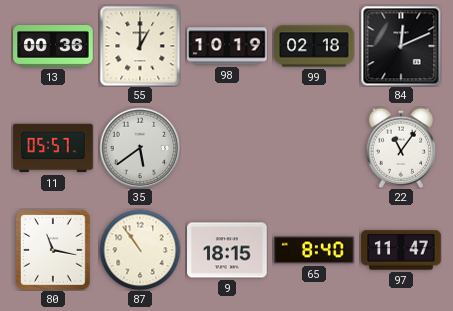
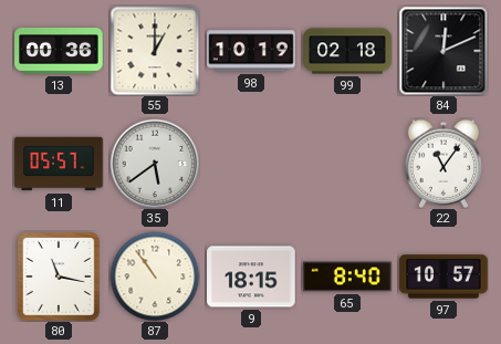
97: 11:47 -> 10:57
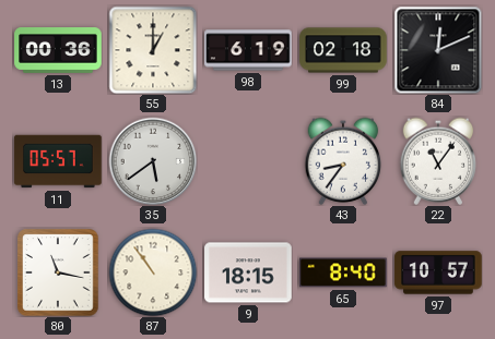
98: 10:19 -> 6:19
43: none -> 8:36
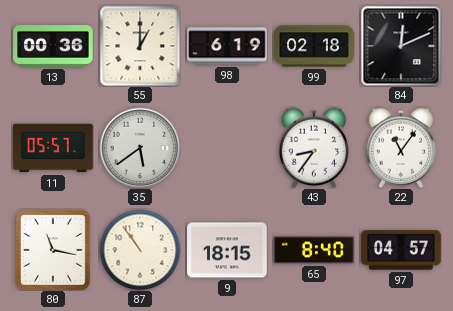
97: 10:57 -> 04:57
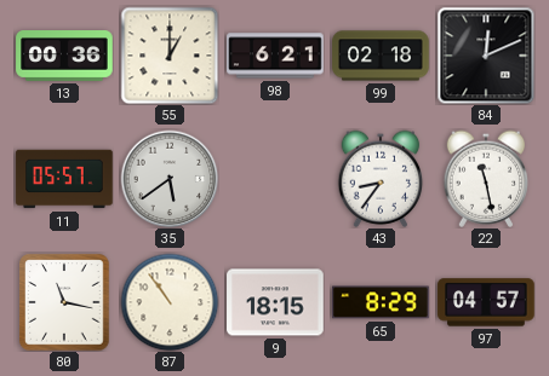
98: 6:19 -> 6:21
22: 11:06 -> 11:28
65: 8:40 -> 8:29
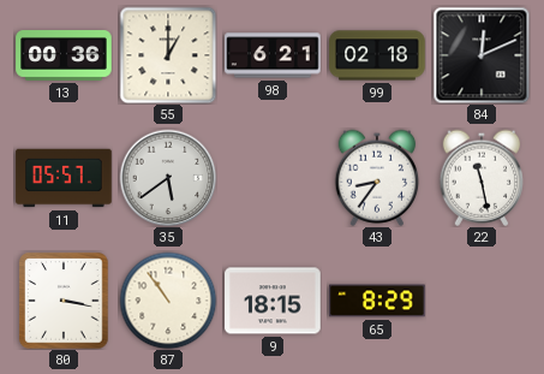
80: 11:17 -> 3:17
97: 04:57 -> none
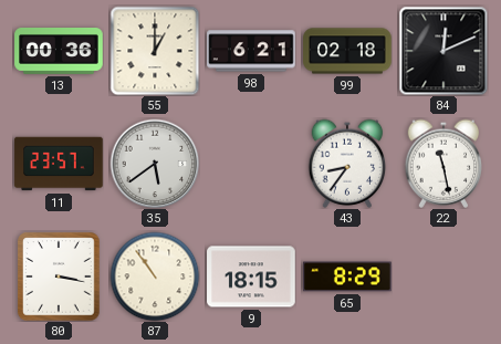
11: 05:57 -> 23:57
